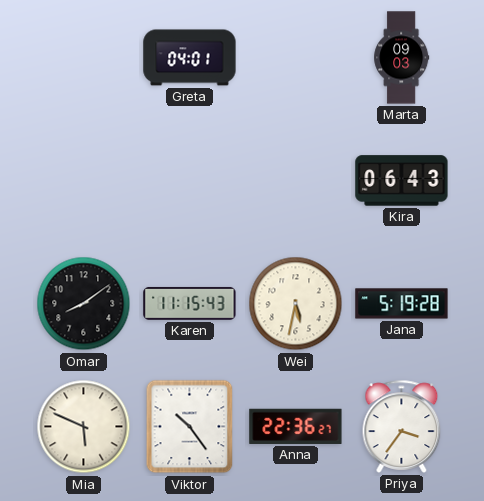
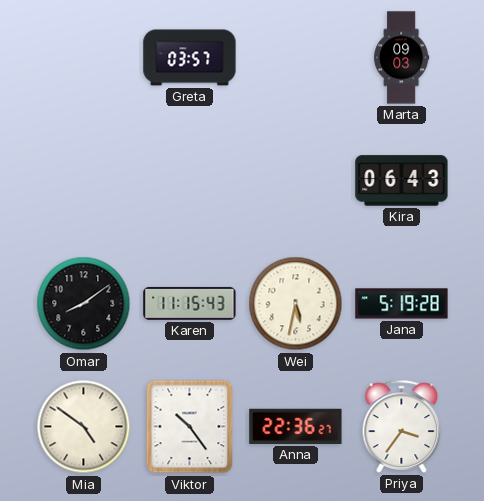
Greta: 04:01 -> 03:57
Mia: 5:49 -> 4:51
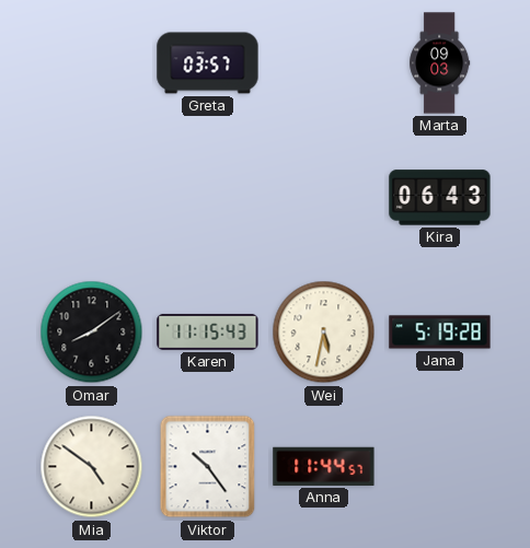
Anna: 22:36 -> 11:44
Priya: 3:36 -> none
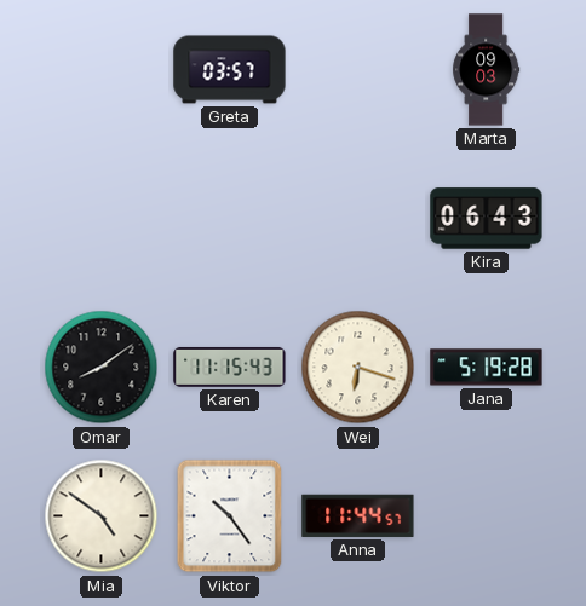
Wei: 5:32 -> 6:18
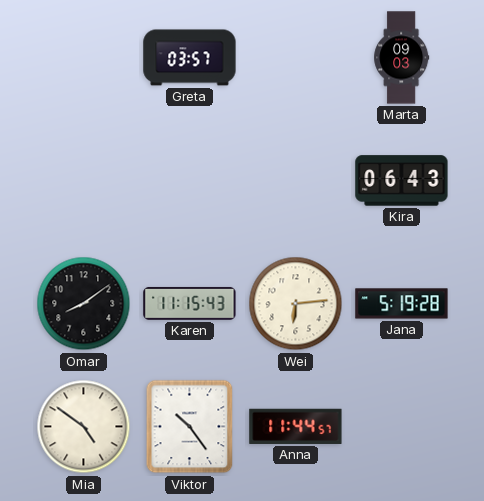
Wei: 6:18 -> 6:14
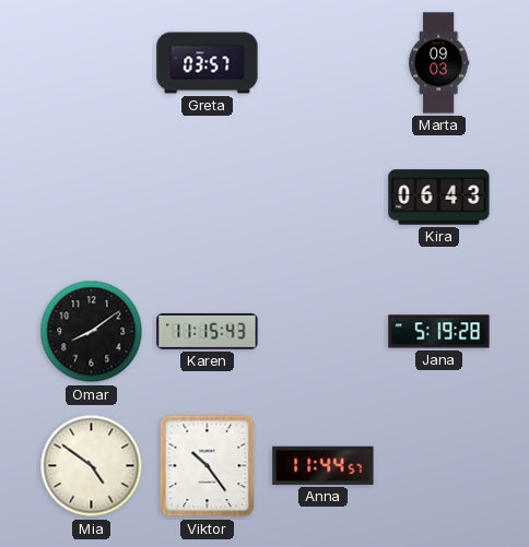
Wei: 6:14 -> none
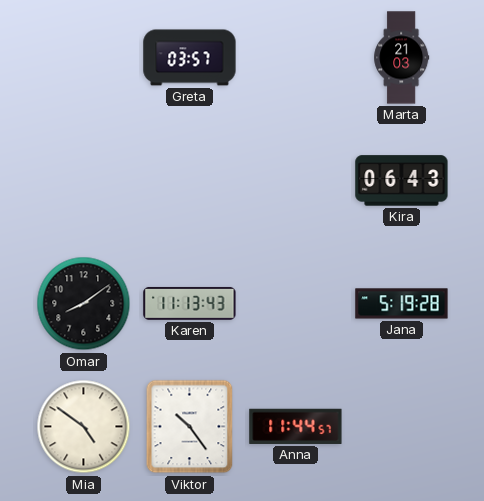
Marta: 09:03 -> 21:03
Karen: 11:15 -> 11:13
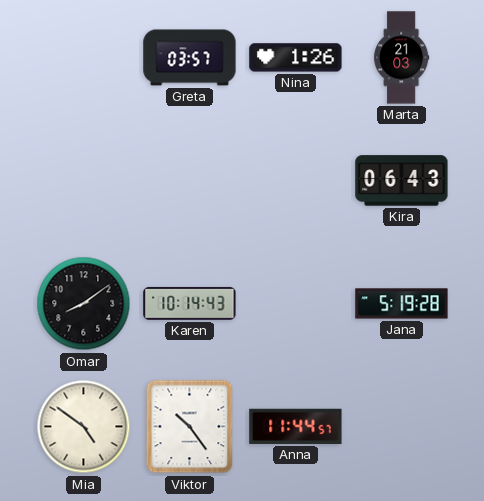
Nina: none -> 1:26
Karen: 11:13 -> 10:14
